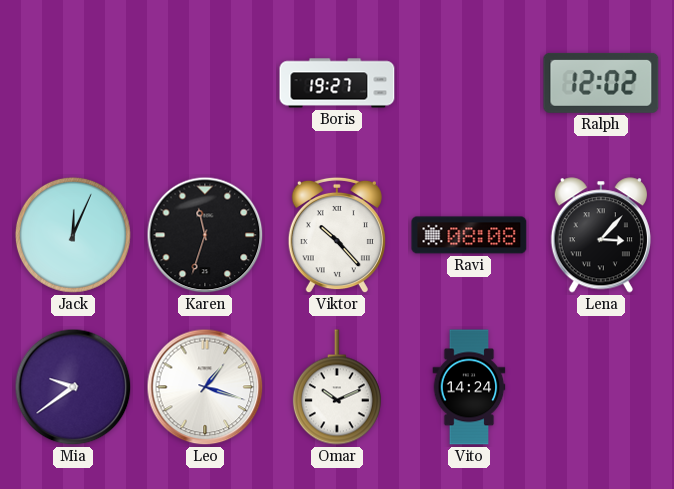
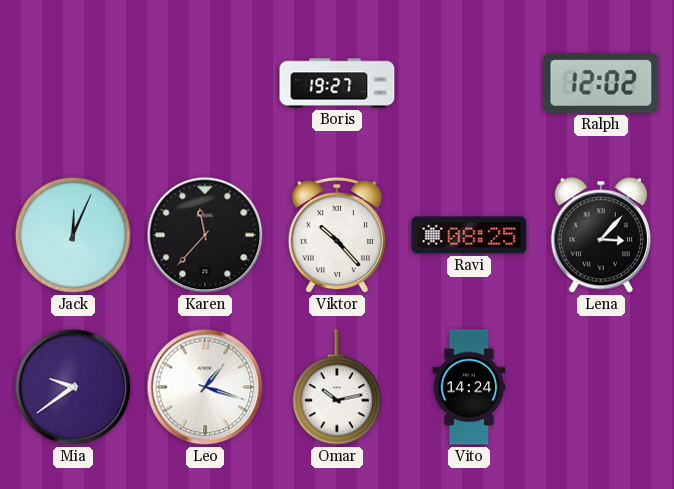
Karen: 11:33 -> 11:37
Ravi: 08:08 -> 08:25
Omar: 10:11 -> 10:13
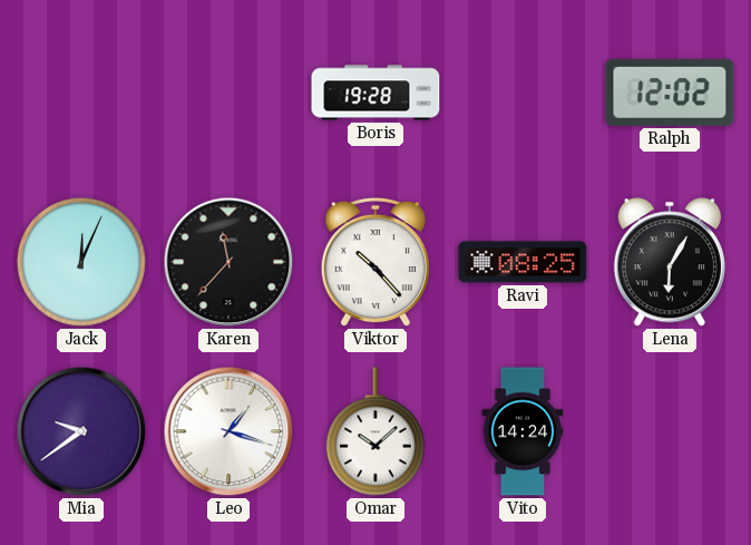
Boris: 19:27 -> 19:28
Lena: 3:07 -> 6:05
Omar: 10:13 -> 10:08
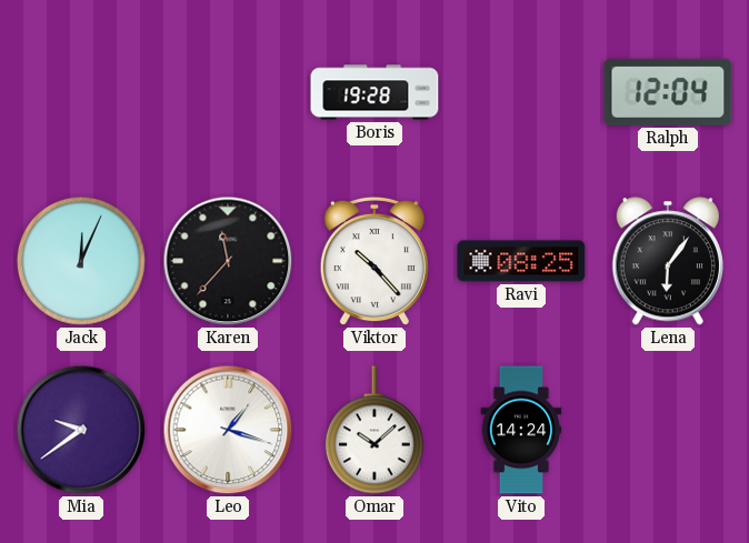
Ralph: 12:02 -> 12:04
Lena: 6:05 -> 6:06
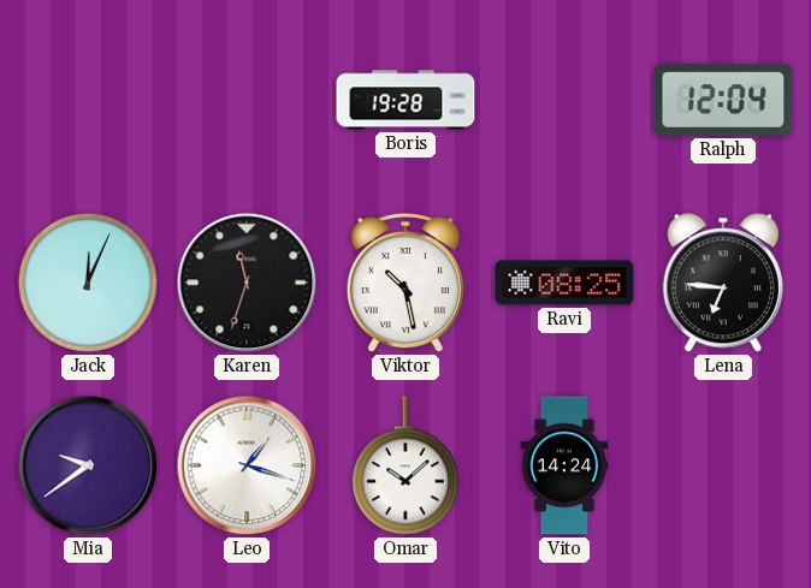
Karen: 11:37 -> 11:33
Viktor: 10:23 -> 10:28
Lena: 6:06 -> 6:46
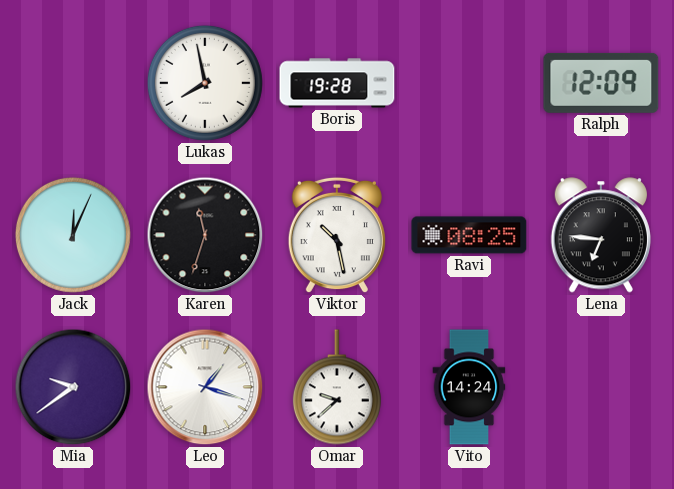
Lukas: none -> 7:58
Ralph: 12:04 -> 12:09
Omar: 10:08 -> 9:38
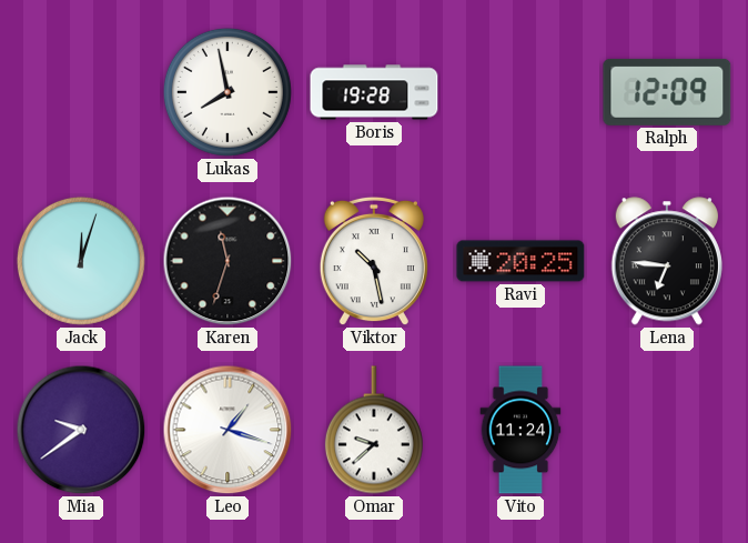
Jack: 12:04 -> 12:03
Ravi: 08:25 -> 20:25
Vito: 14:24 -> 11:24
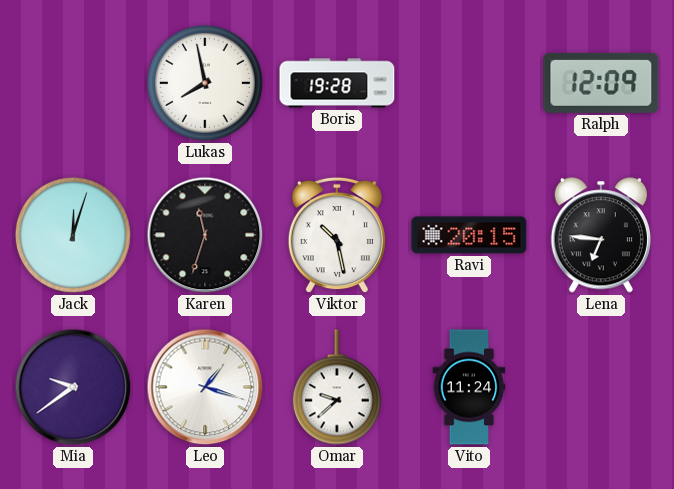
Ravi: 20:25 -> 20:15
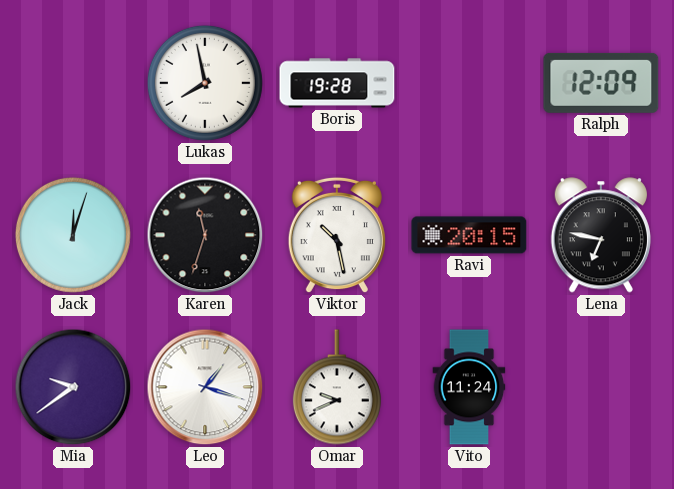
Lena: 6:46 -> 6:47
Omar: 9:38 -> 9:41
